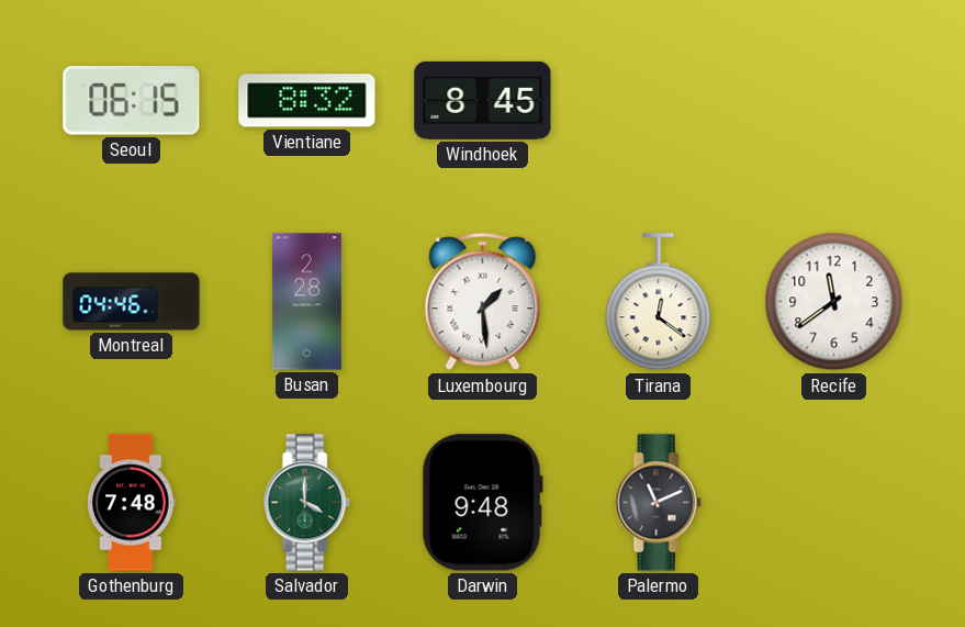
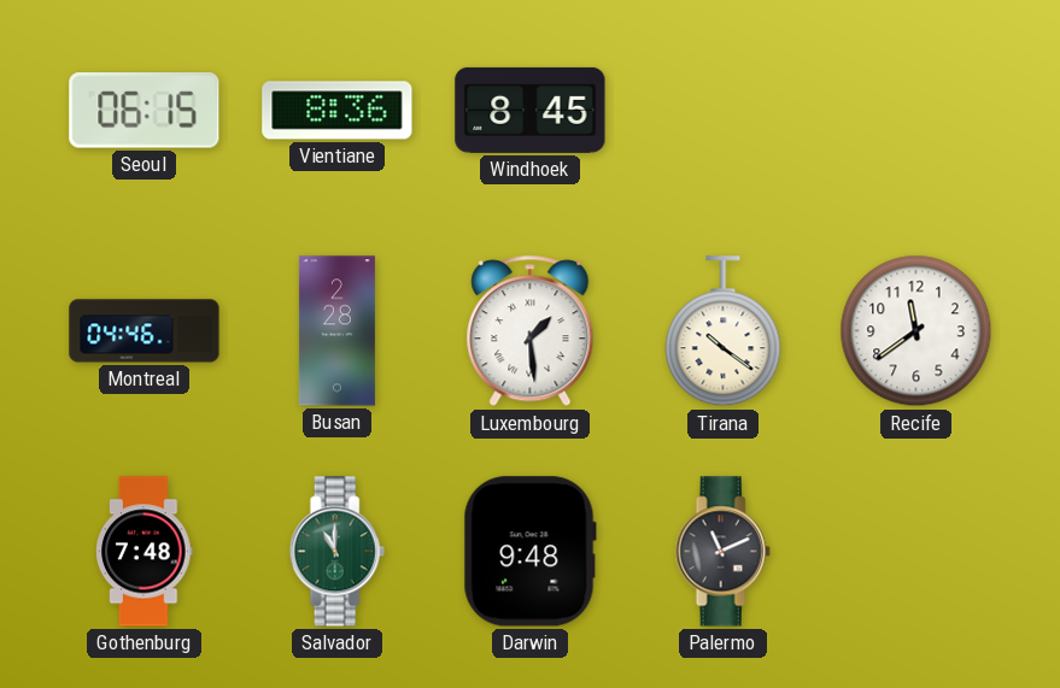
Vientiane: 8:32 -> 8:36
Tirana: 12:21 -> 10:21
Salvador: 4:00 -> 11:00
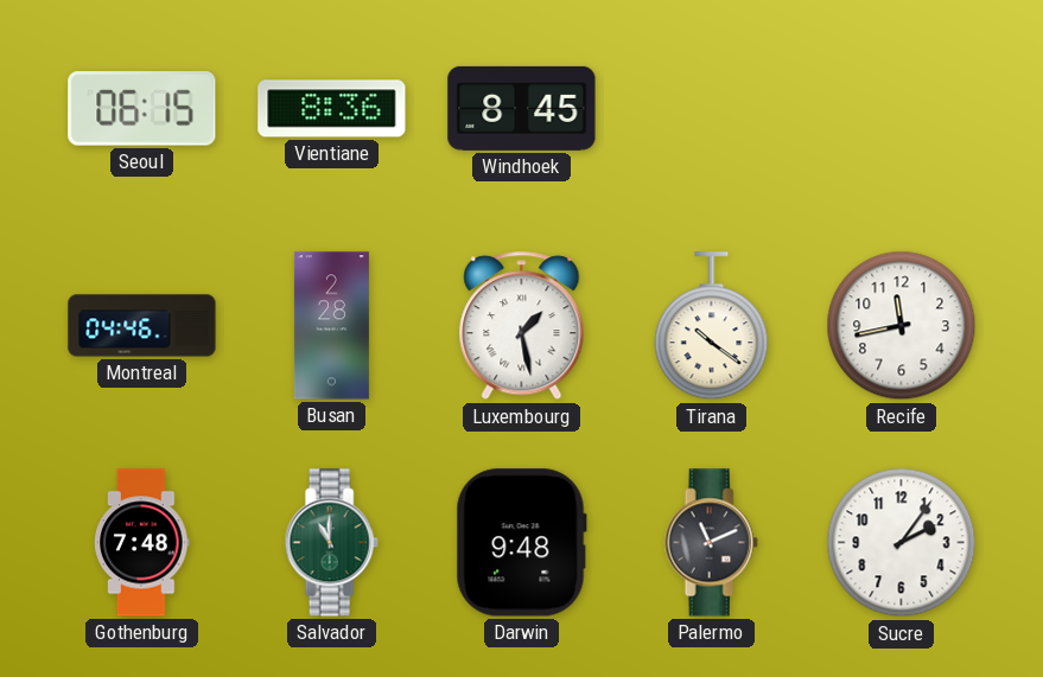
Luxembourg: 1:29 -> 1:28
Recife: 11:39 -> 11:43
Sucre: none -> 2:06
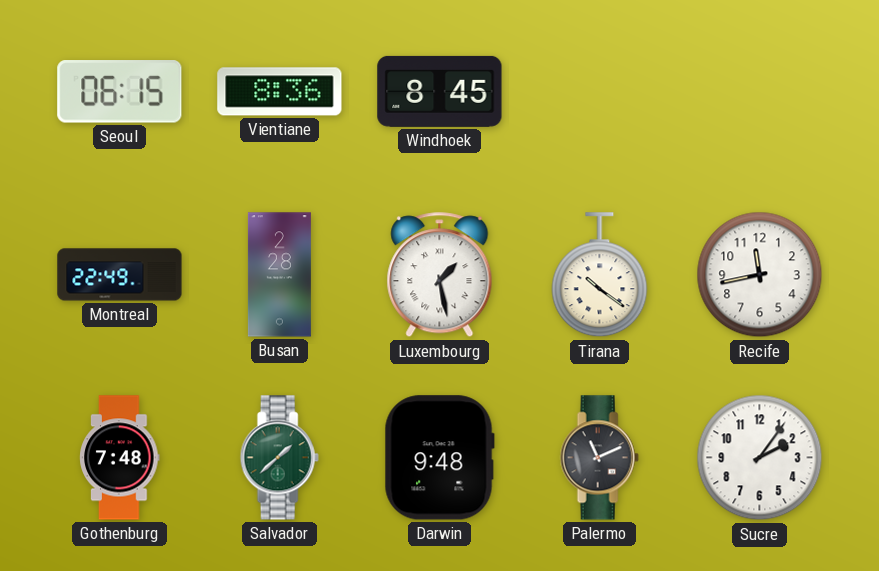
Montreal: 04:46 -> 22:49
Salvador: 11:00 -> 1:38
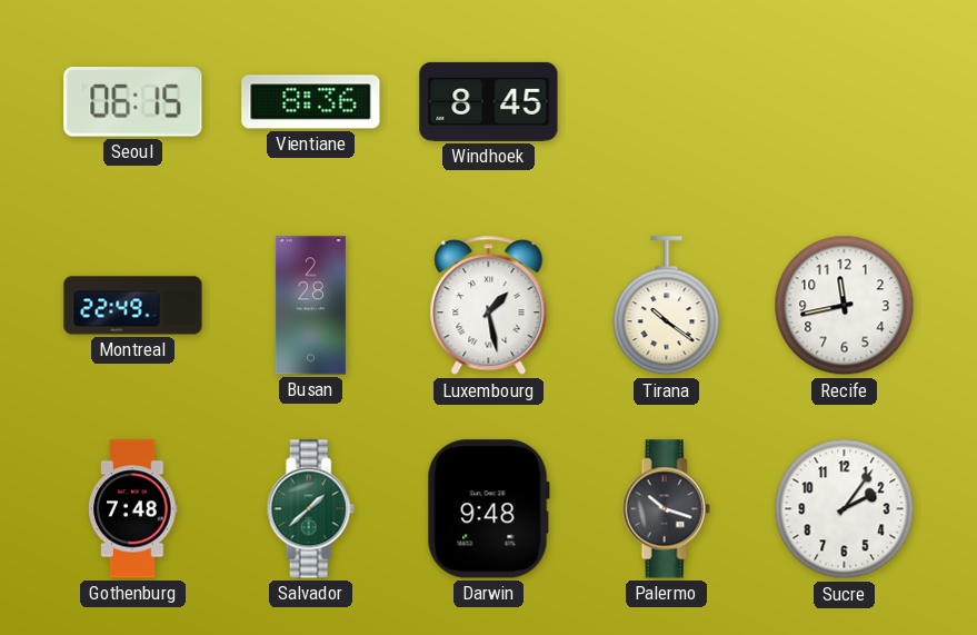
Palermo: 11:11 -> 10:18
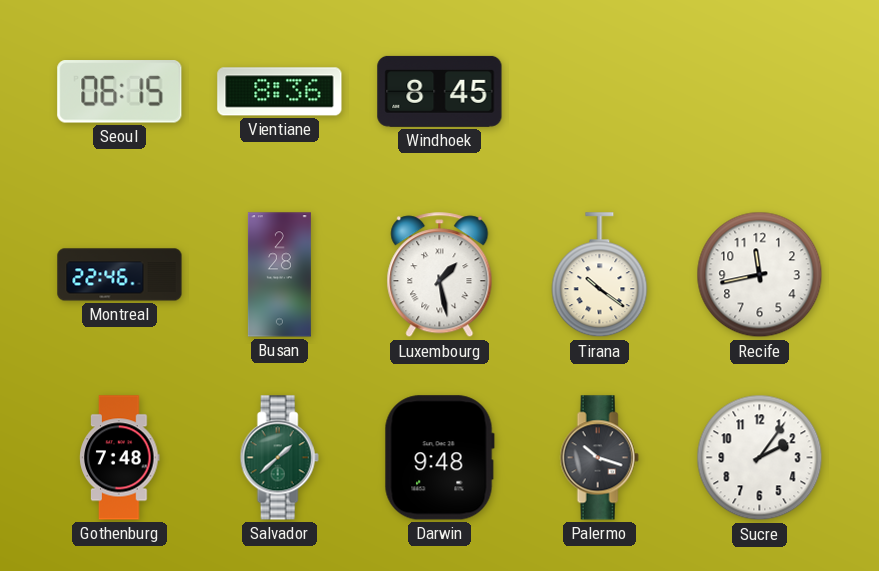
Montreal: 22:49 -> 22:46
